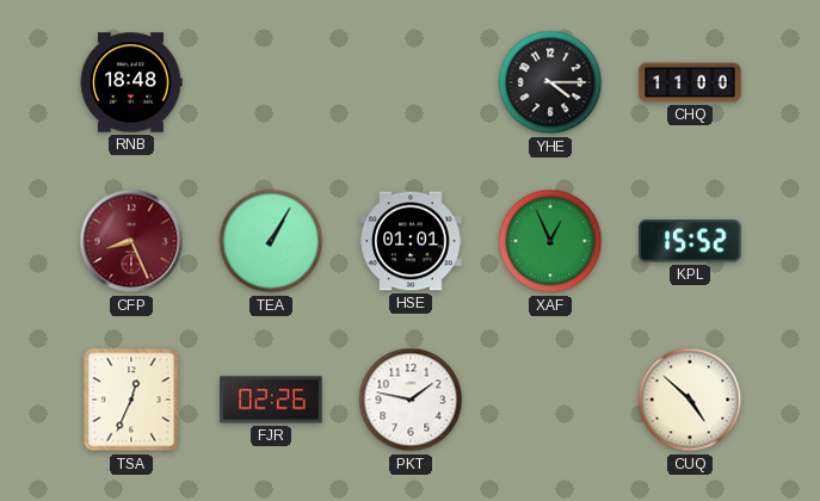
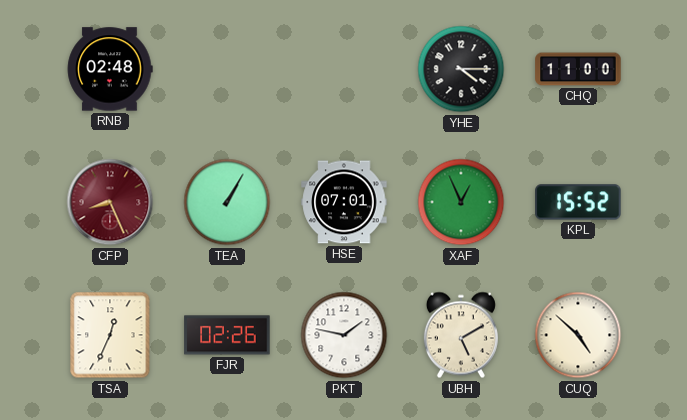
RNB: 18:48 -> 02:48
HSE: 01:01 -> 07:01
UBH: none -> 5:10
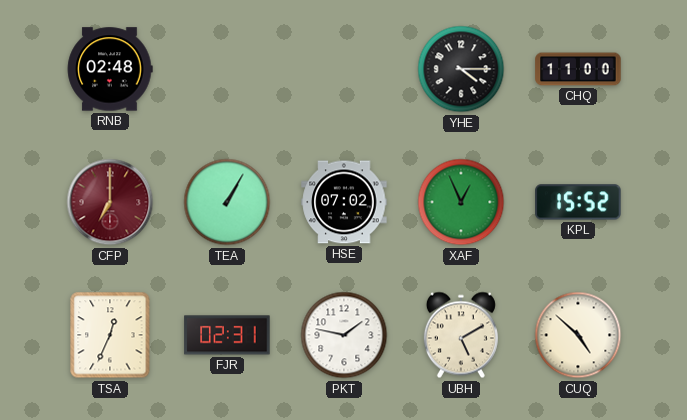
CFP: 8:26 -> 7:00
HSE: 07:01 -> 07:02
FJR: 02:26 -> 02:31
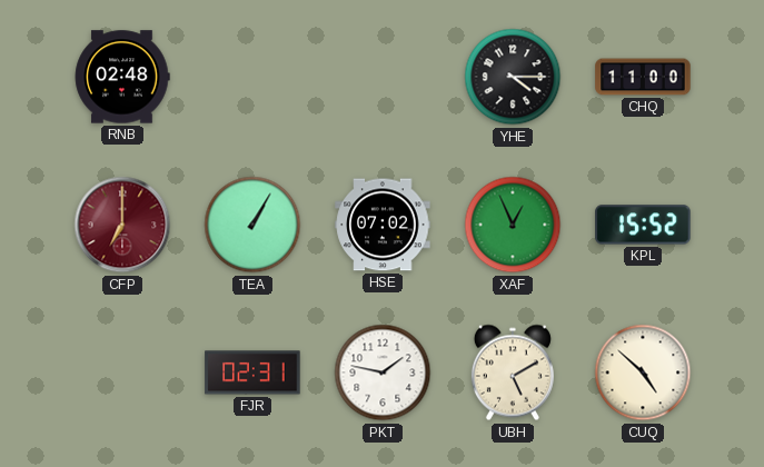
TSA: 12:34 -> none
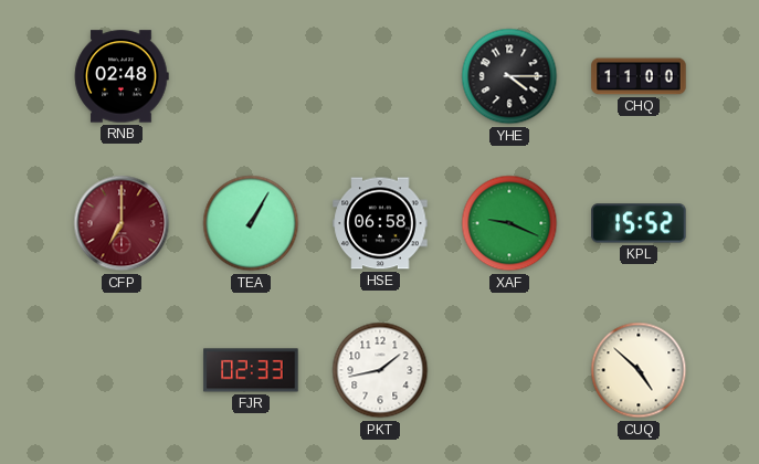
HSE: 07:02 -> 06:58
XAF: 12:56 -> 9:19
FJR: 02:31 -> 02:33
PKT: 1:47 -> 1:43
UBH: 5:10 -> none
